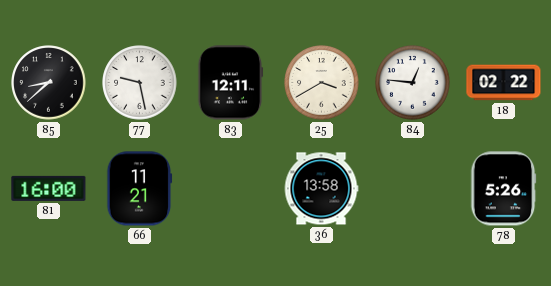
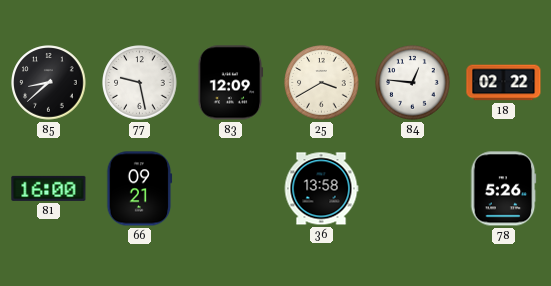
83: 12:11 -> 12:09
66: 11:21 -> 09:21
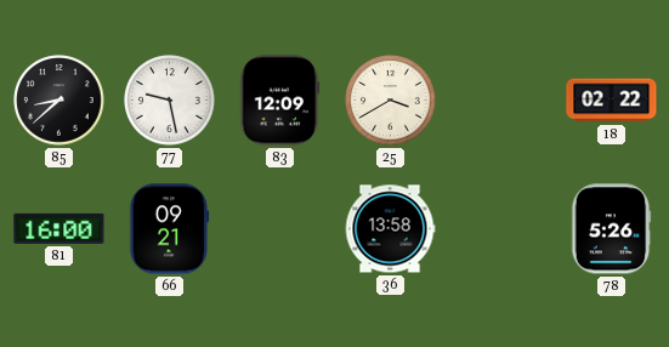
84: 12:46 -> none
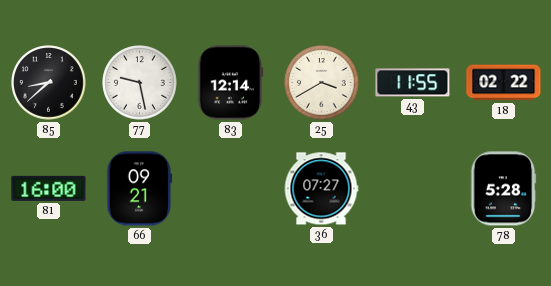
83: 12:09 -> 12:14
43: none -> 11:55
36: 13:58 -> 07:27
78: 5:26 -> 5:28
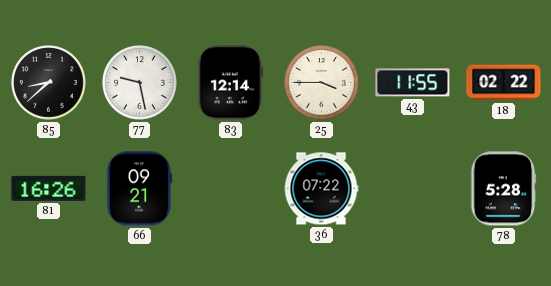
25: 3:40 -> 3:45
81: 16:00 -> 16:26
36: 07:27 -> 07:22
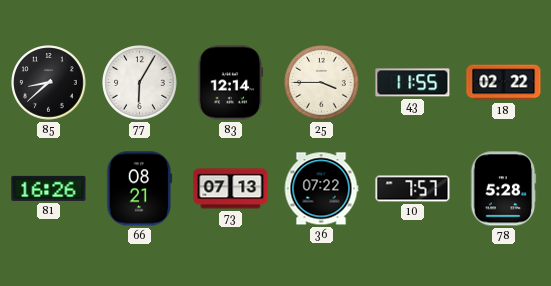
77: 9:28 -> 6:05
66: 09:21 -> 08:21
73: none -> 07:13
10: none -> 7:57
